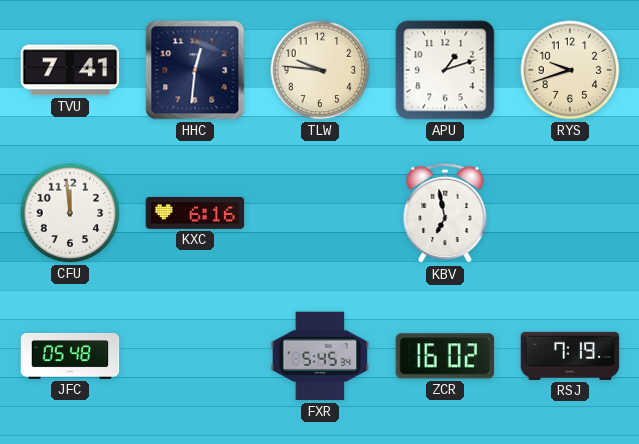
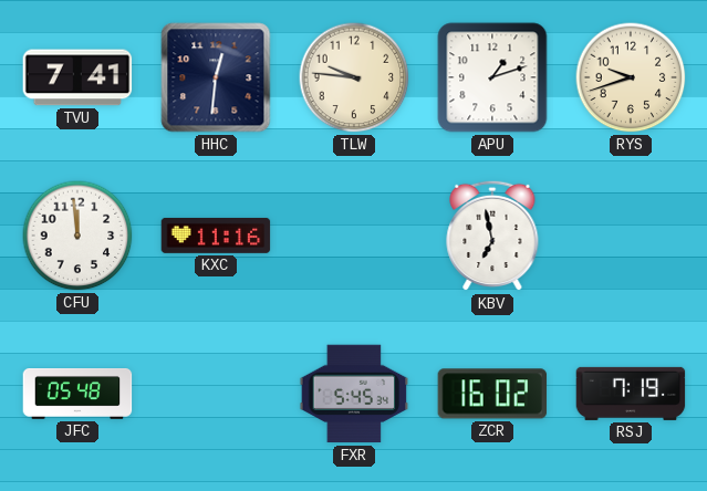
KXC: 6:16 -> 11:16
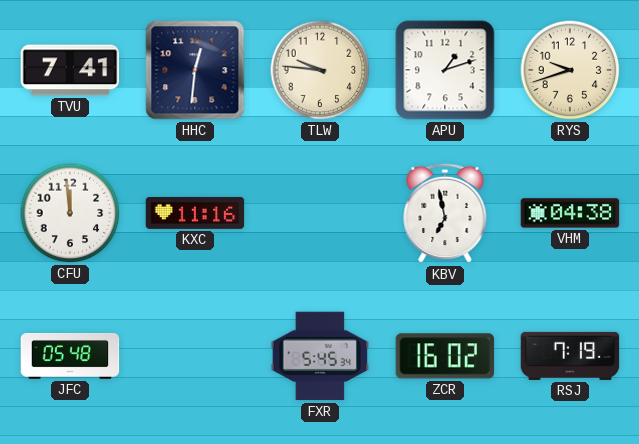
VHM: none -> 04:38
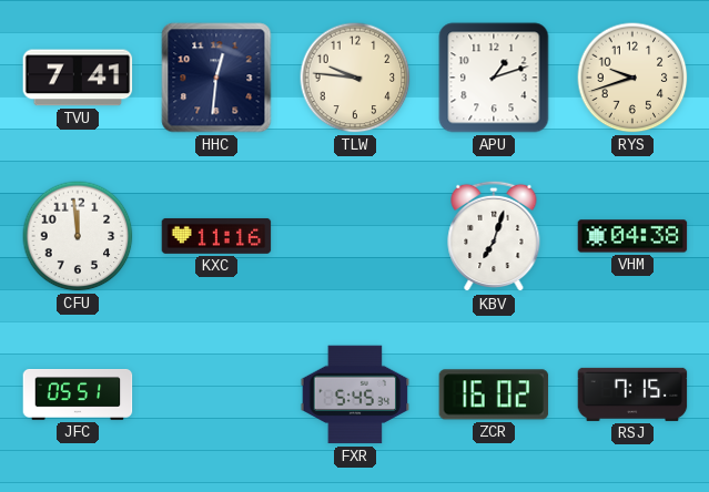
KBV: 6:58 -> 7:03
JFC: 05:48 -> 05:51
RSJ: 7:19 -> 7:15
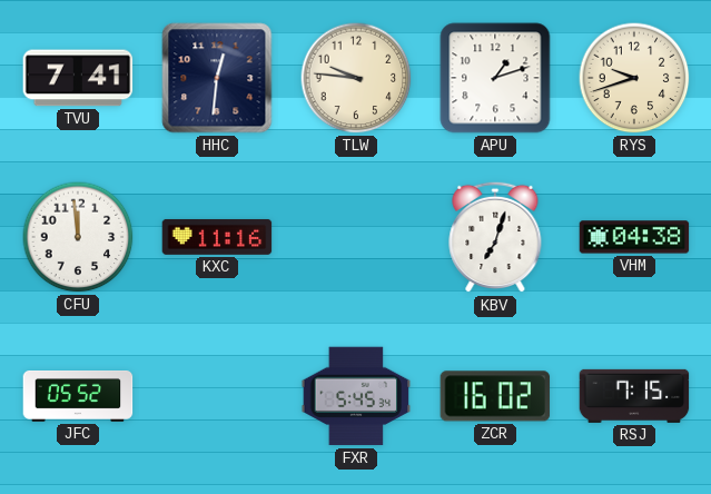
JFC: 05:51 -> 05:52
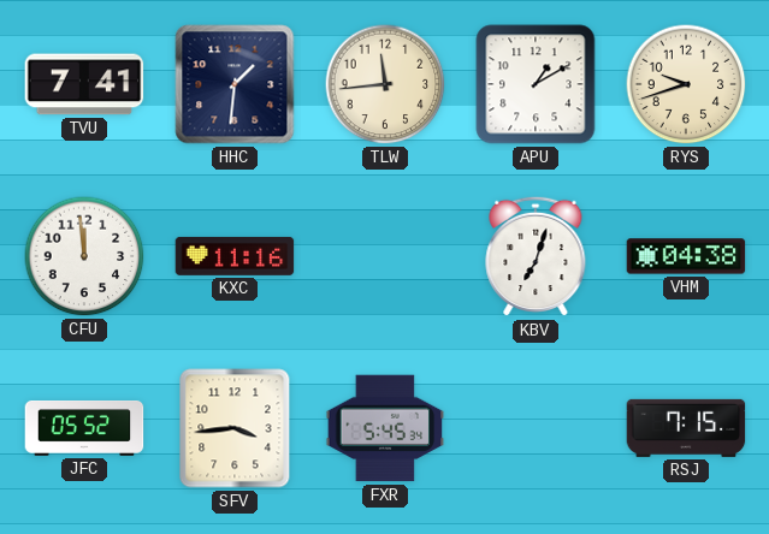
HHC: 12:31 -> 1:31
TLW: 9:46 -> 11:44
APU: 1:12 -> 1:10
SFV: none -> 3:44
ZCR: 16:02 -> none
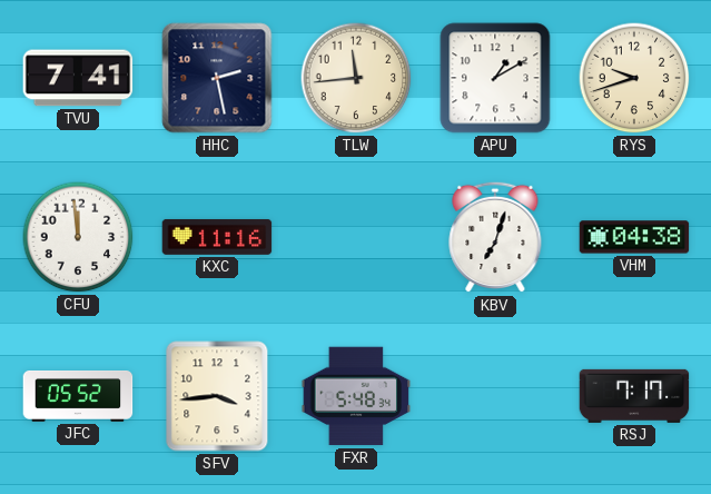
HHC: 1:31 -> 2:28
FXR: 5:45 -> 5:48
RSJ: 7:15 -> 7:17
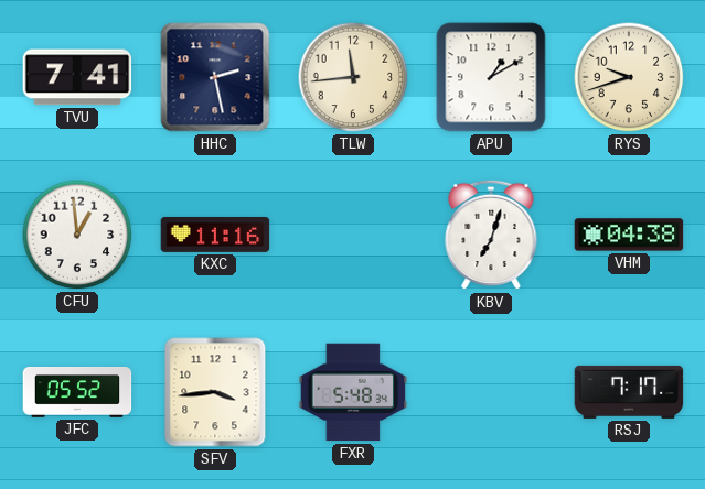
CFU: 11:59 -> 12:59
